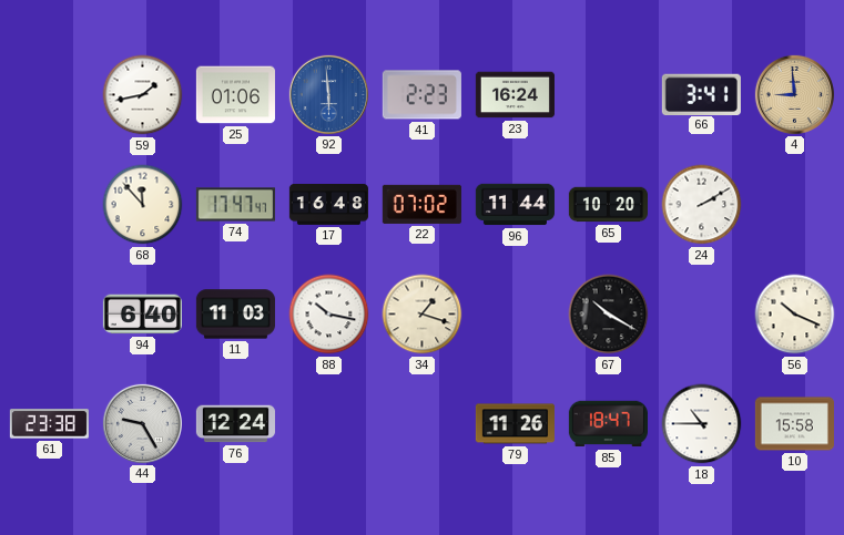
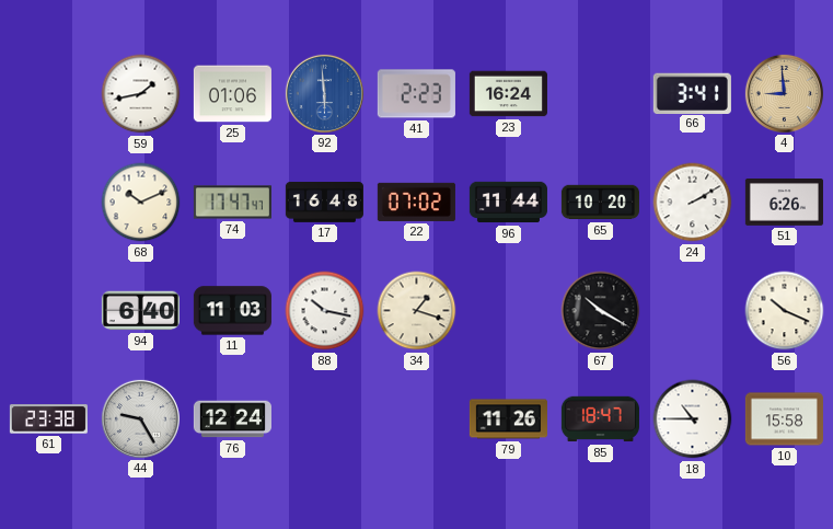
68: 11:53 -> 10:11
51: none -> 6:26
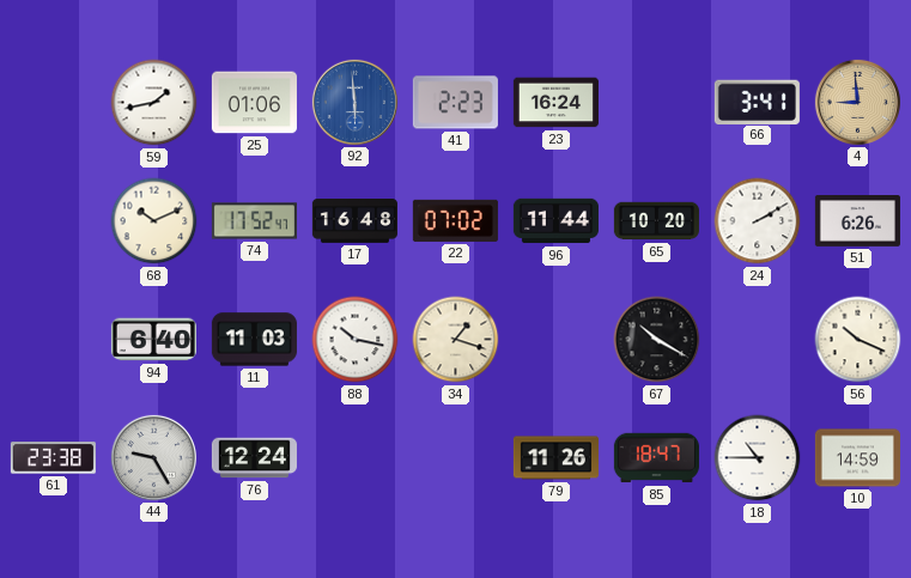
74: 17:47 -> 17:52
10: 15:58 -> 14:59
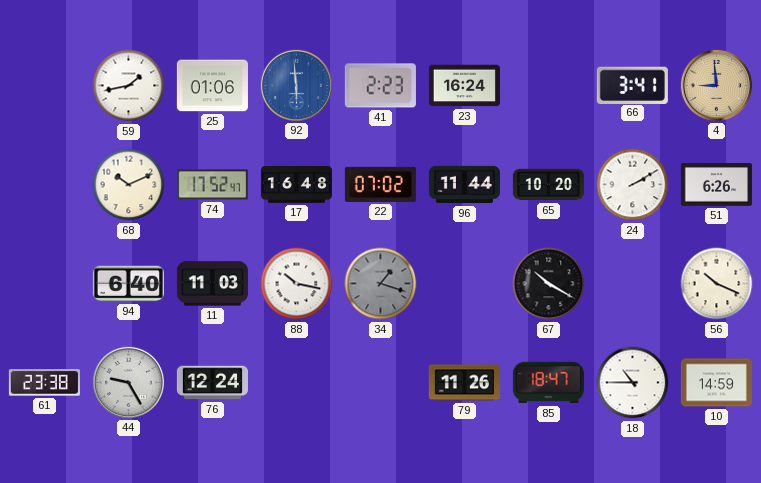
34 dial: cream -> grey
